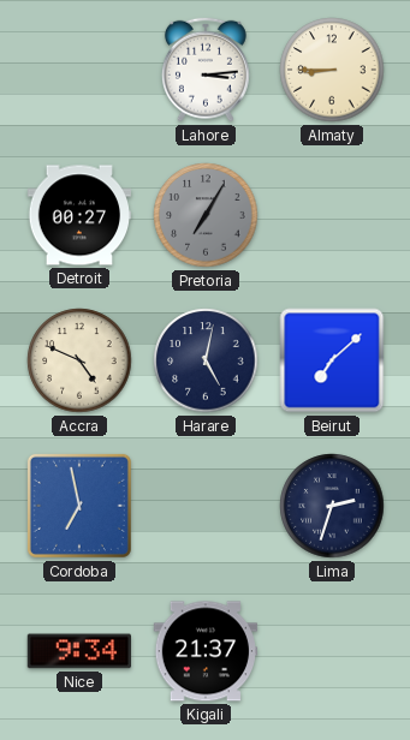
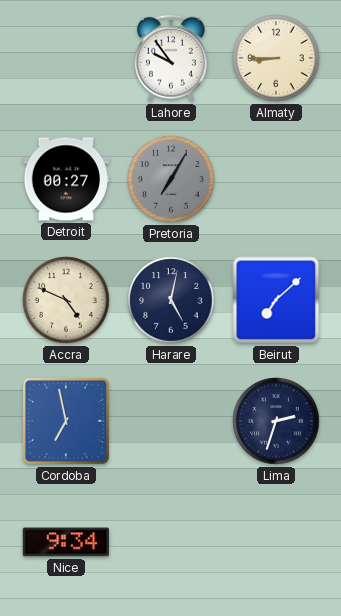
Lahore: 3:14 -> 9:54
Kigali: 21:37 -> none
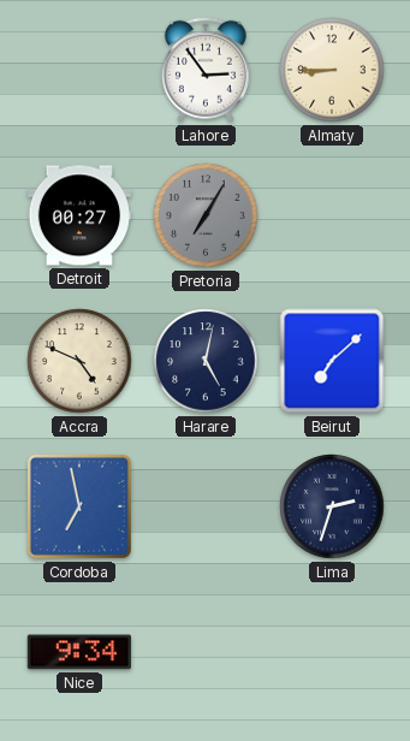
Lahore: 9:54 -> 2:54
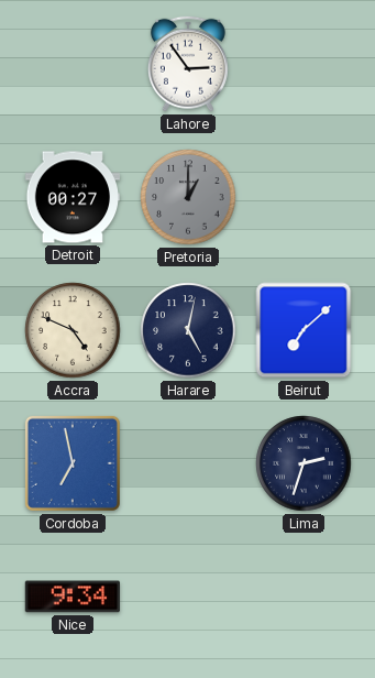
Almaty: 8:45 -> none
Pretoria: 7:05 -> 1:00
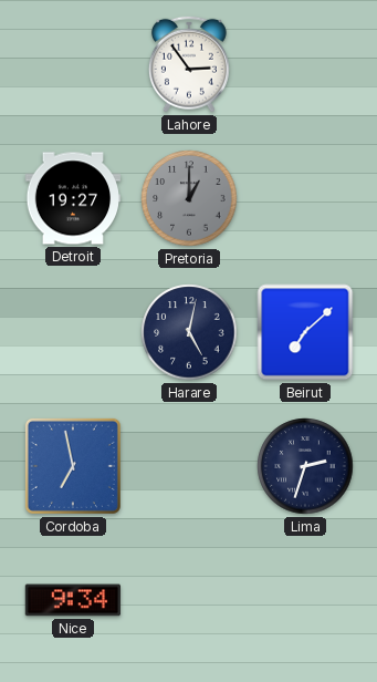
Detroit: 00:27 -> 19:27
Accra: 4:49 -> none
